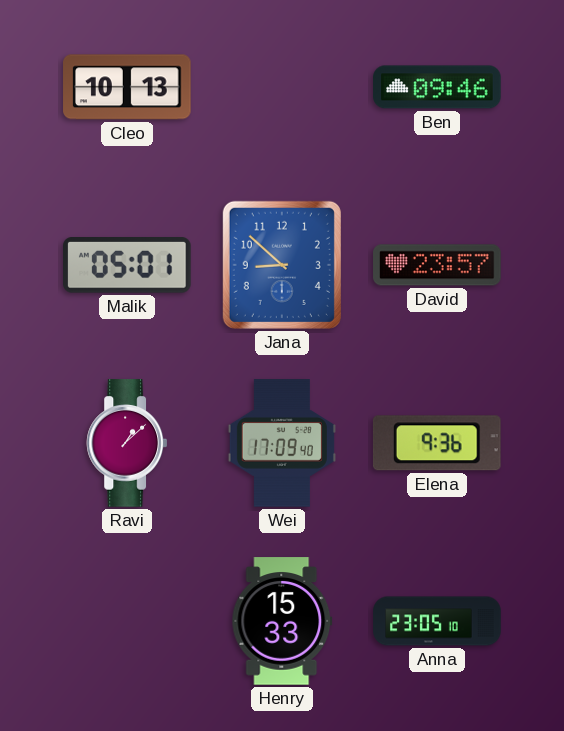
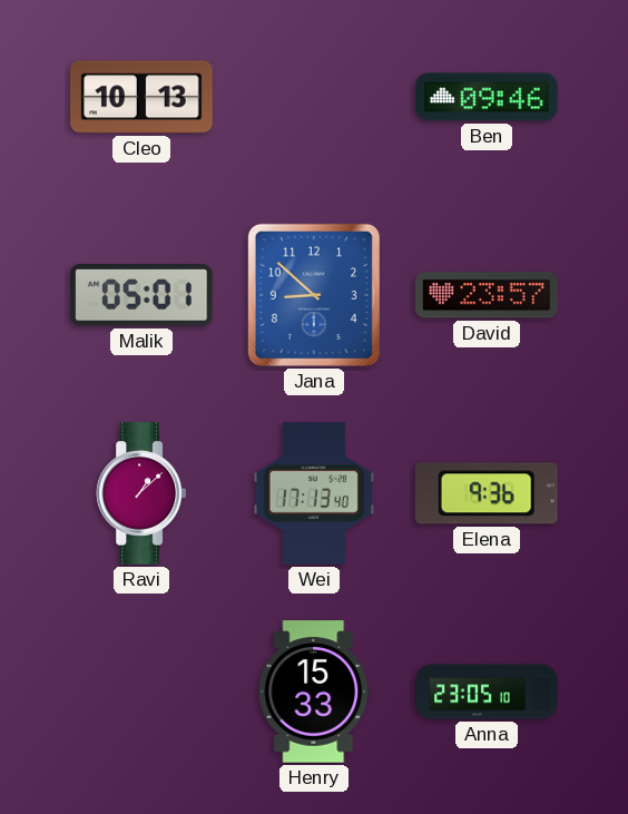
Wei: 17:09 -> 17:13
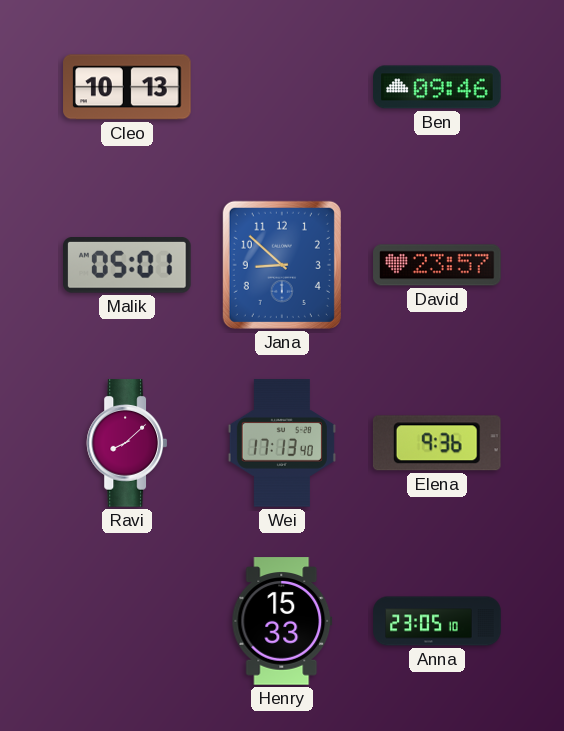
Ravi: 1:08 -> 8:08
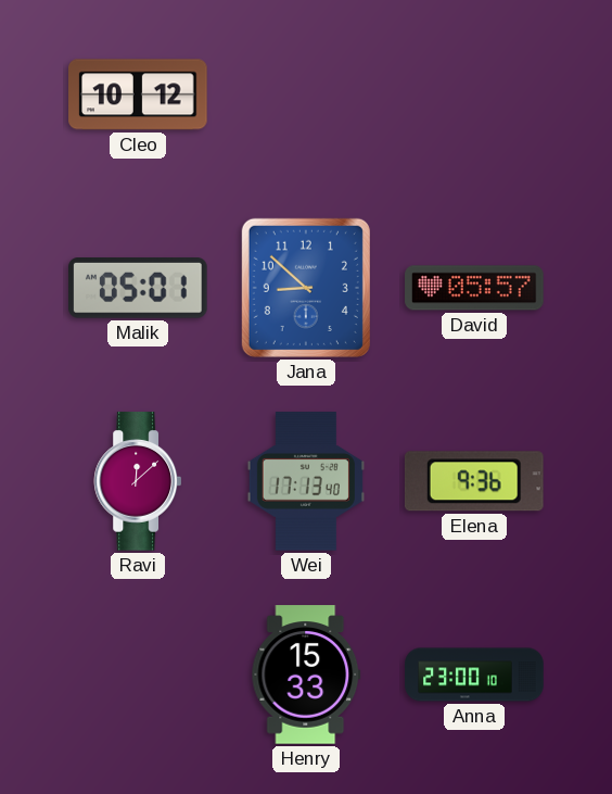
Cleo: 10:13 -> 10:12
Ben: 09:46 -> none
David: 23:57 -> 05:57
Ravi: 8:08 -> 12:08
Anna: 23:05 -> 23:00
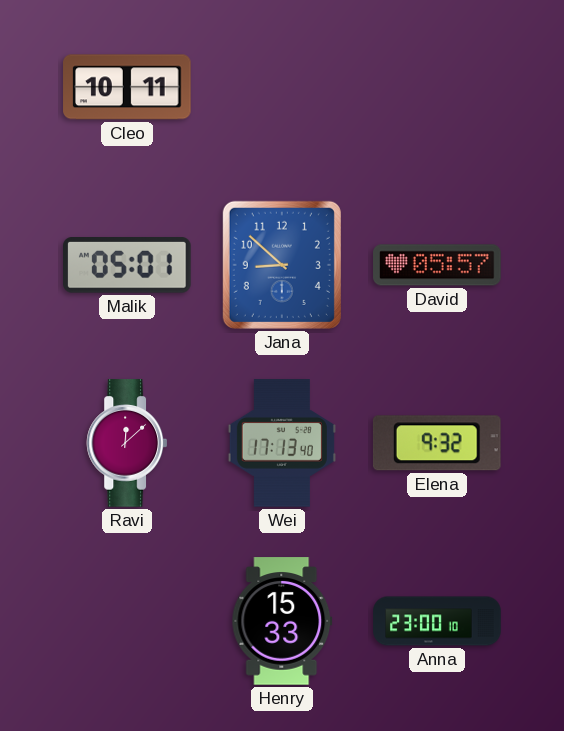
Cleo: 10:12 -> 10:11
Elena: 9:36 -> 9:32
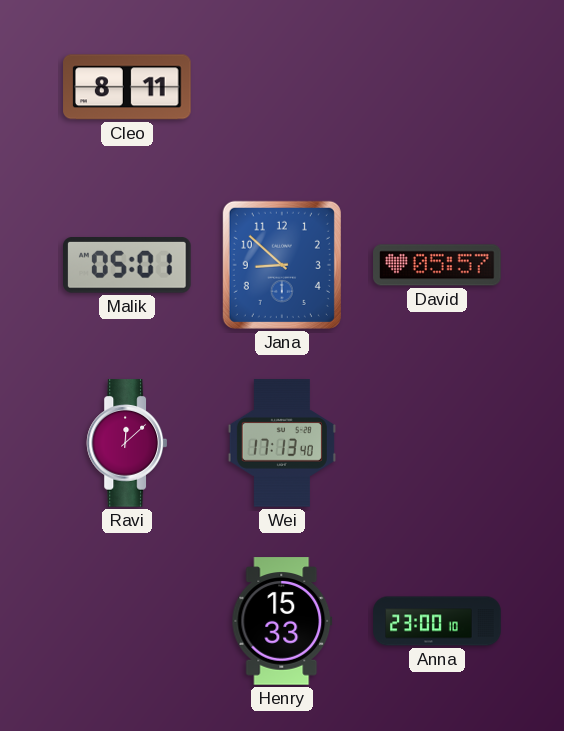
Cleo: 10:11 -> 8:11
Elena: 9:32 -> none
